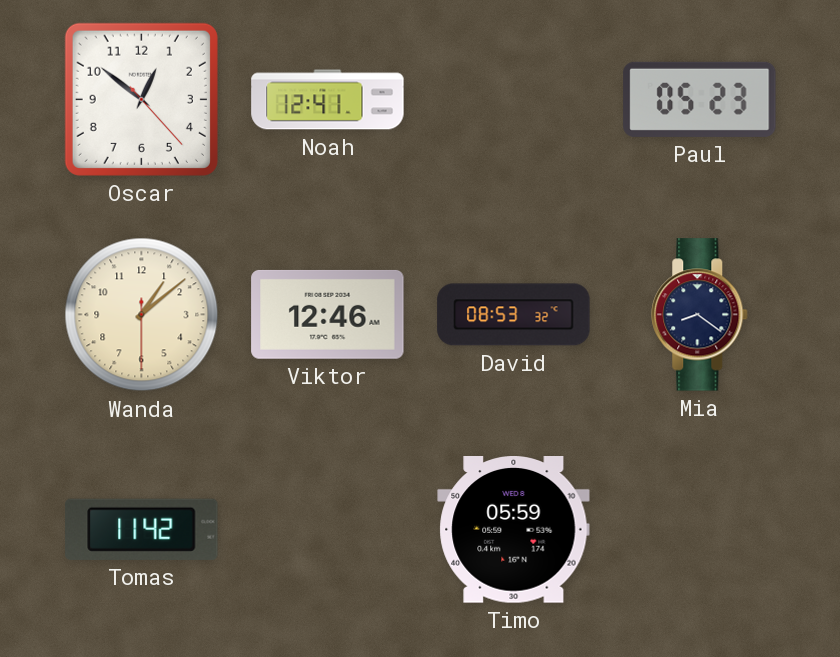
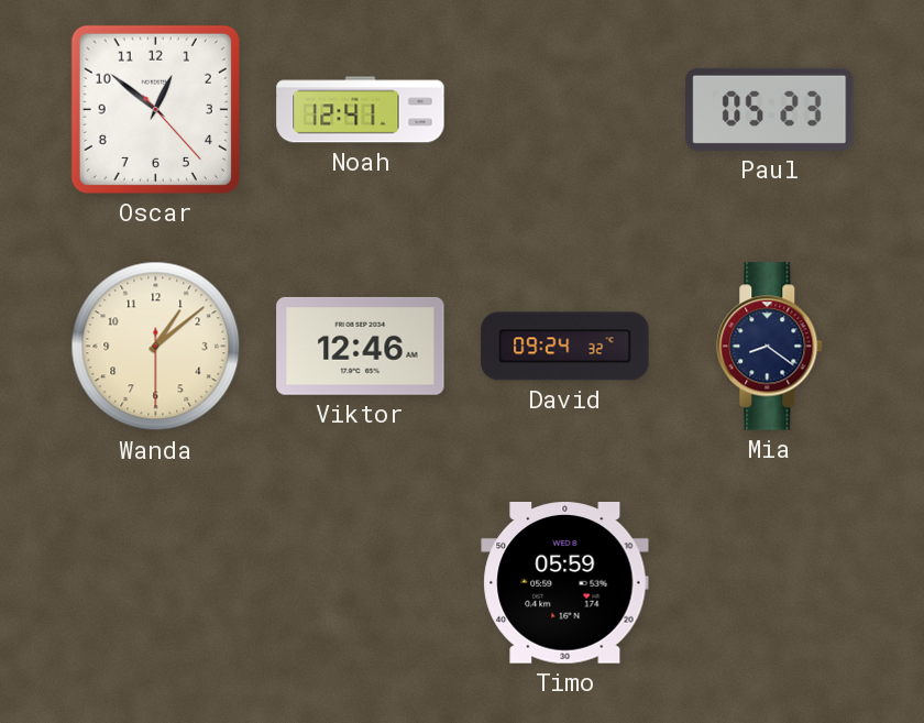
David: 08:53 -> 09:24
Tomas: 11:42 -> none
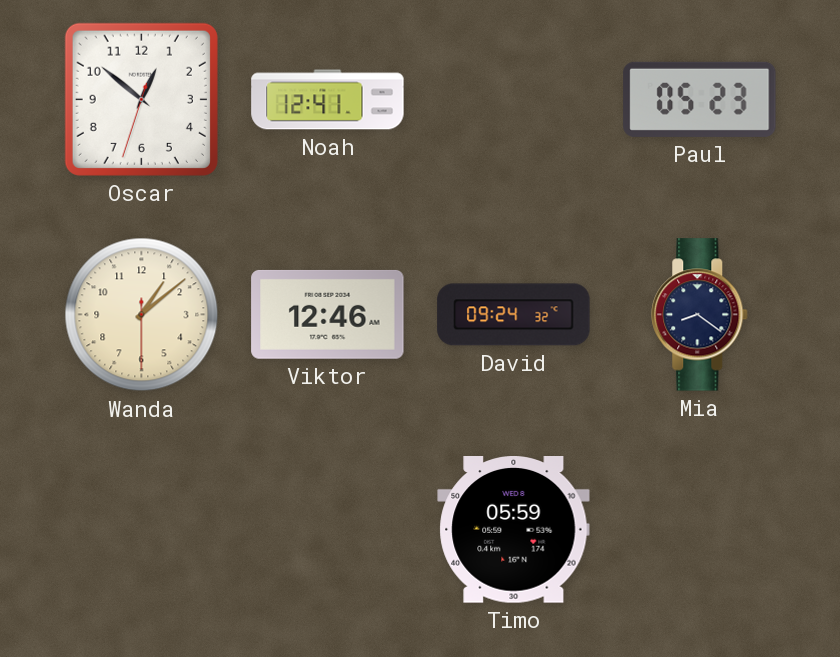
Oscar: 12:51:23 -> 12:51:33
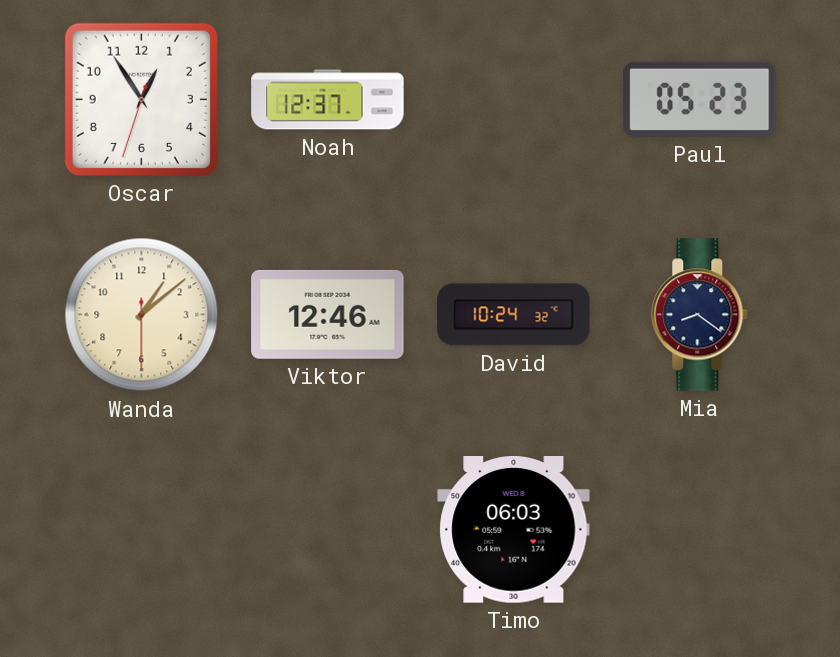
Oscar: 12:51 -> 12:54
Noah: 12:41 -> 12:37
David: 09:24 -> 10:24
Timo: 05:59 -> 06:03
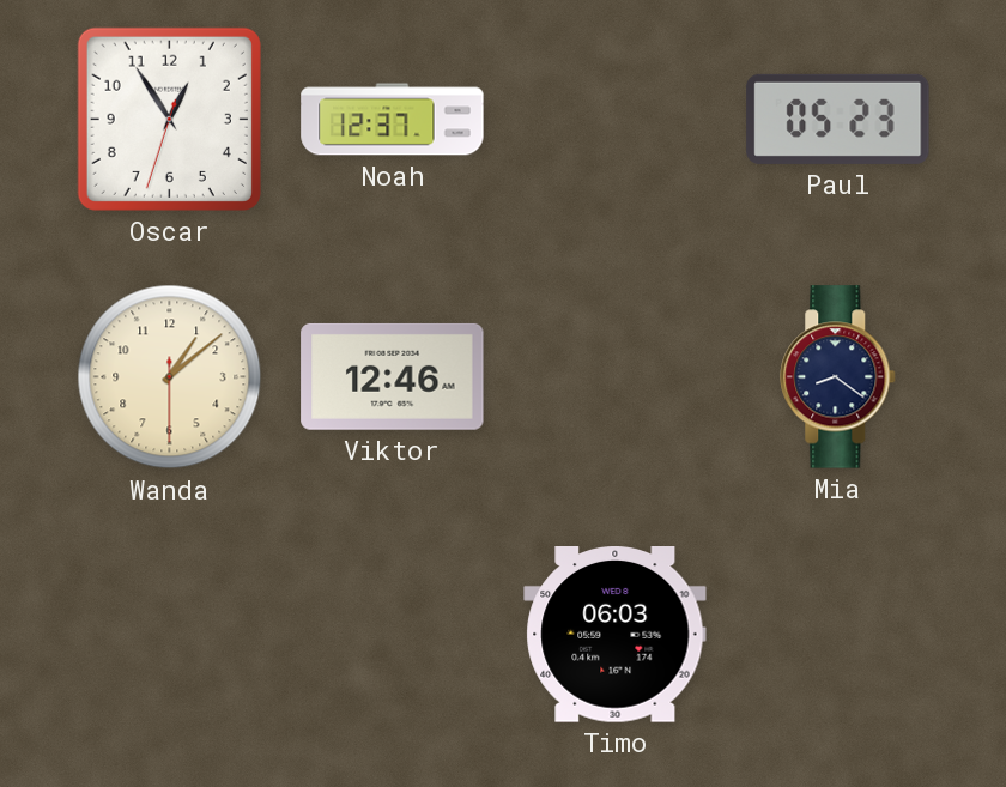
David: 10:24 -> none
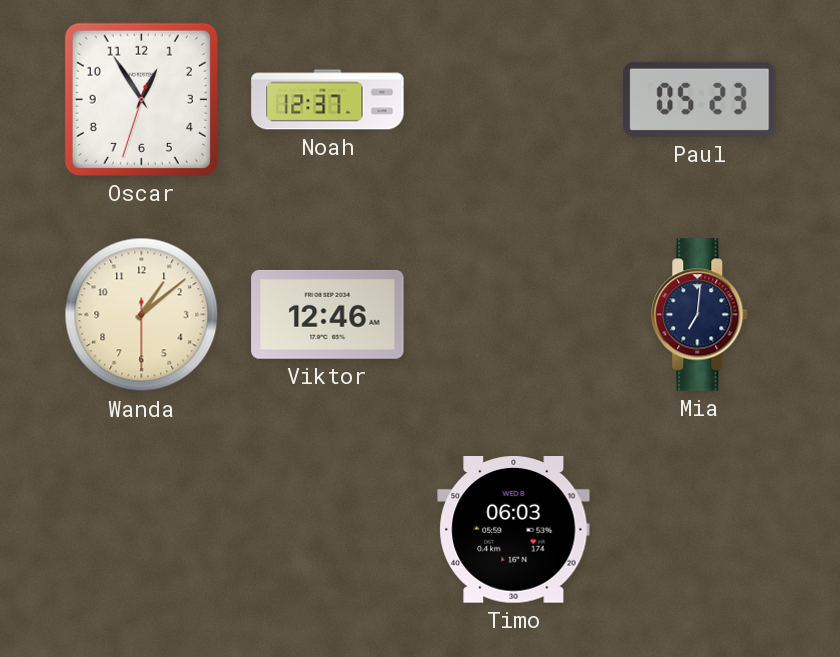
Mia: 8:21 -> 7:01
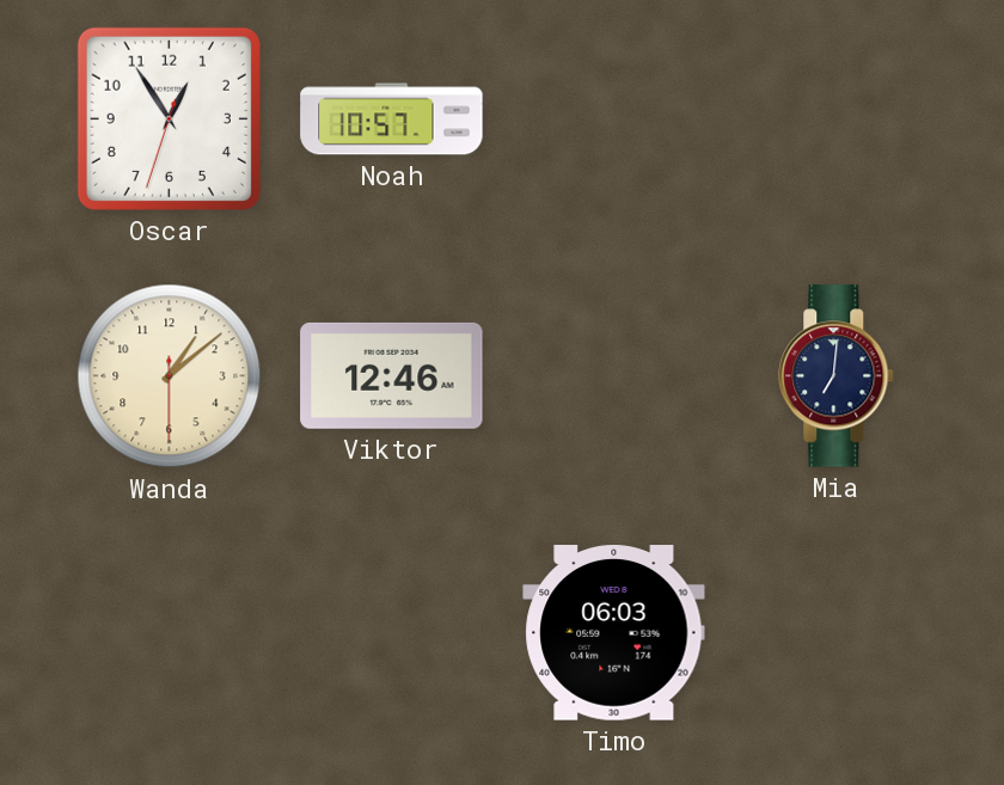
Noah: 12:37 -> 10:57
Paul: 05:23 -> none
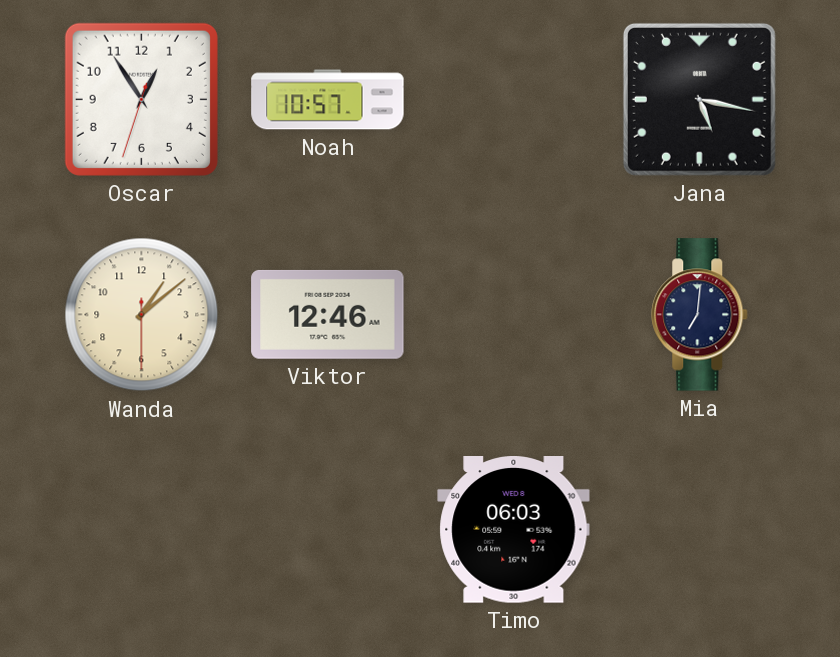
Jana: none -> 5:17
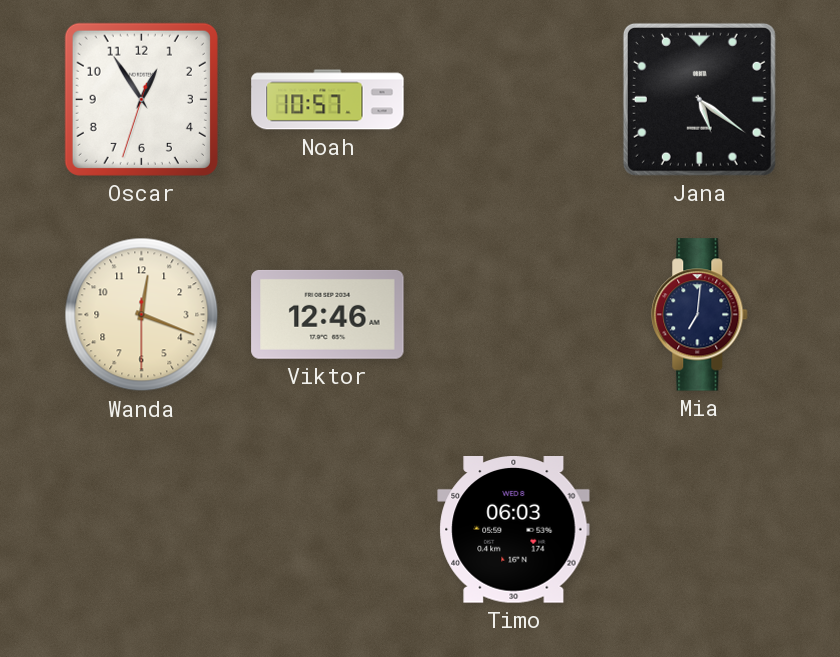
Jana: 5:17 -> 5:21
Wanda: 1:08 -> 12:18
